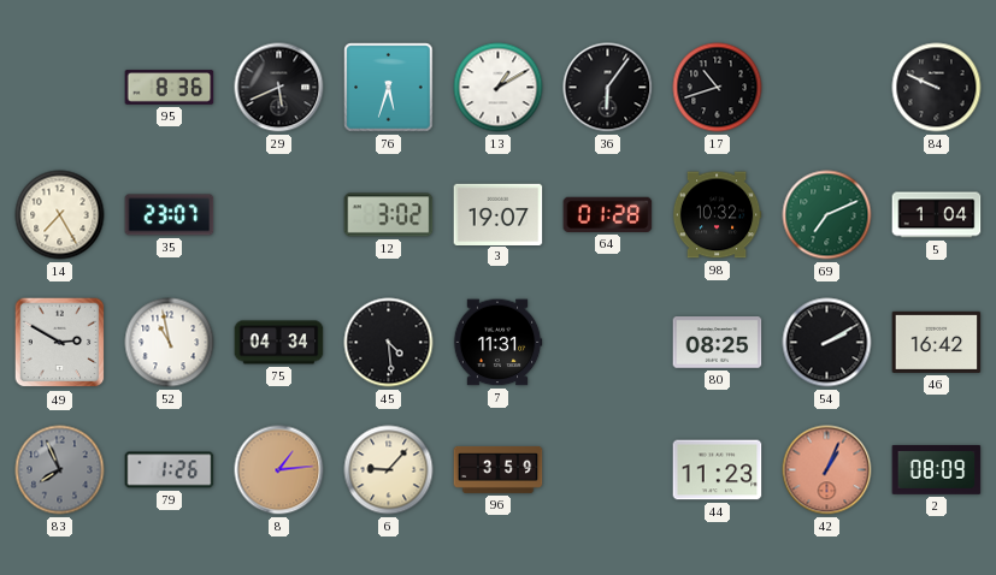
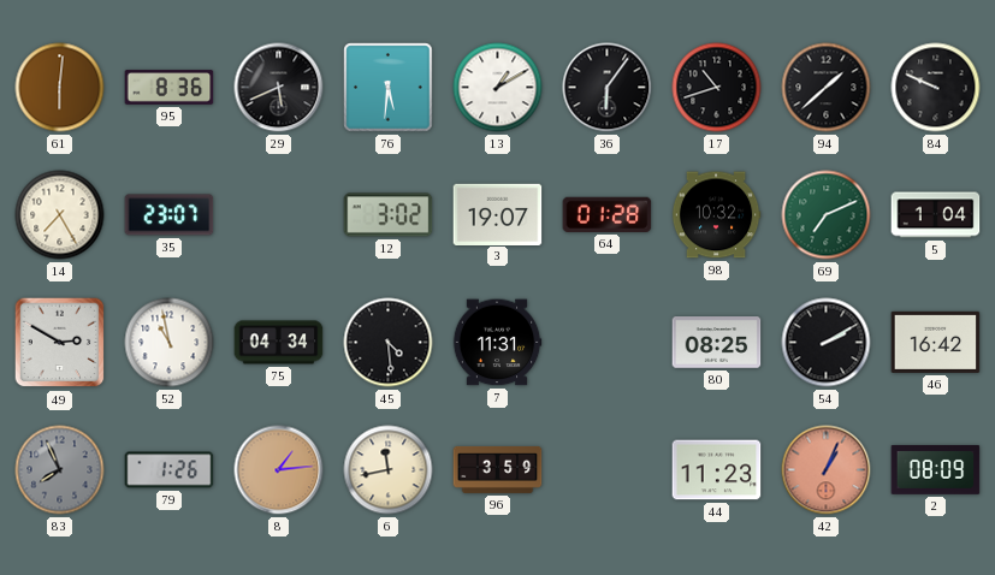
61: none -> 6:01
76: 5:33 -> 5:31
94: none -> 1:38
6: 9:07 -> 11:43
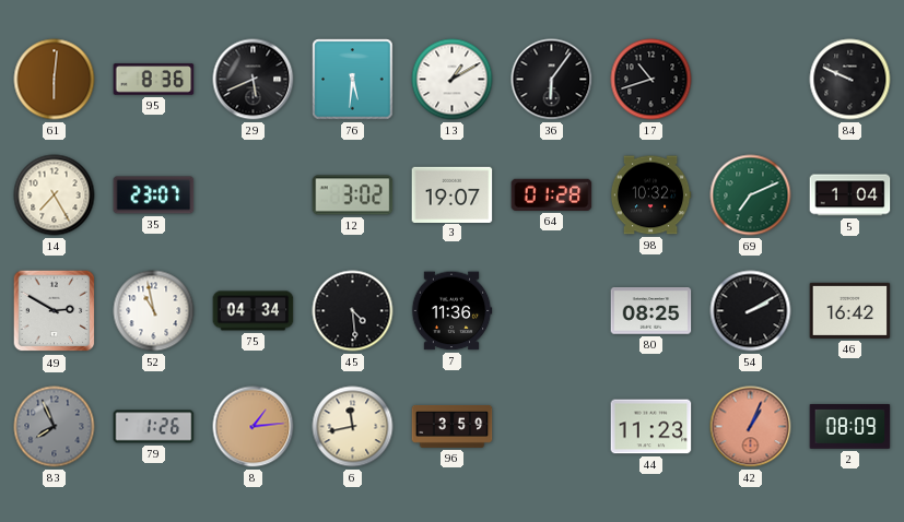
94: 1:38 -> none
7: 11:31 -> 11:36
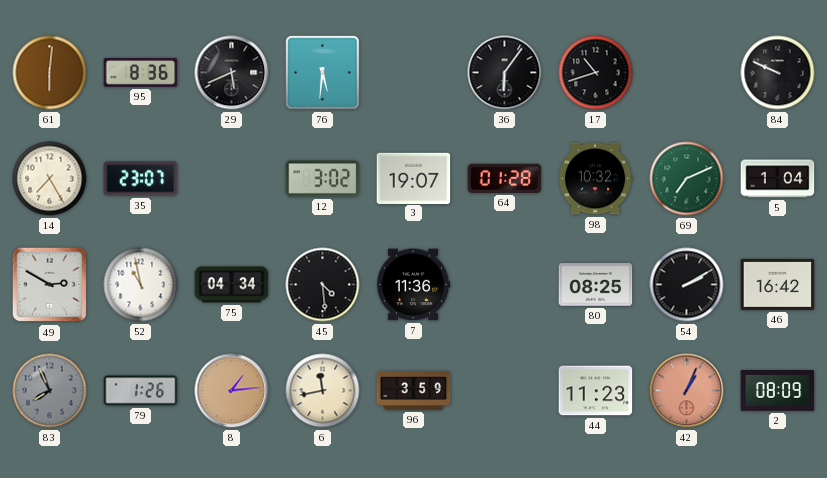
13: 1:10 -> none
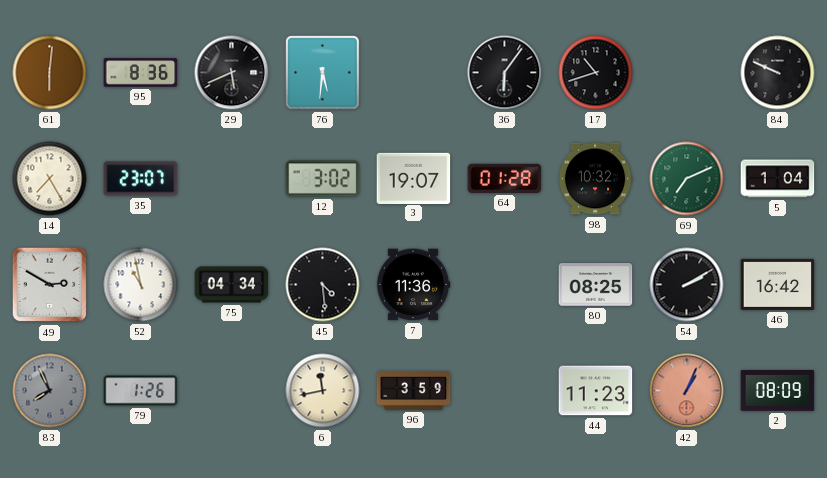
8: 1:14 -> none
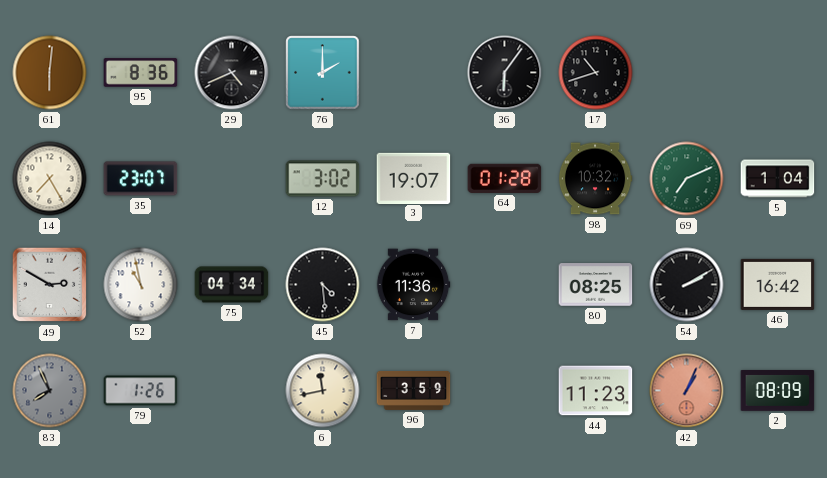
29: 5:41 -> 4:41
76: 5:31 -> 2:00
84: 9:49 -> none
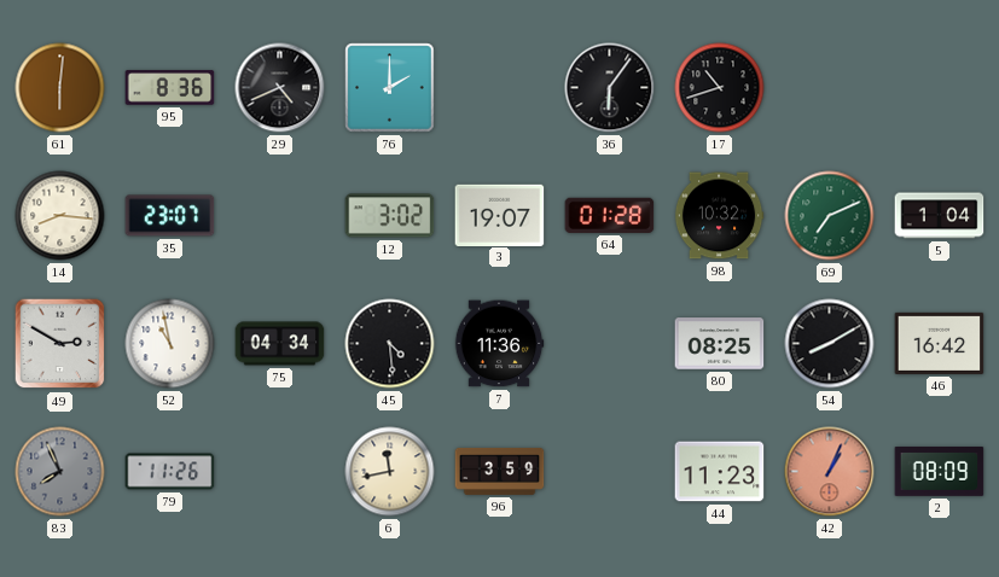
14: 7:25 -> 8:16
54: 2:10 -> 8:10
79: 1:26 -> 11:26
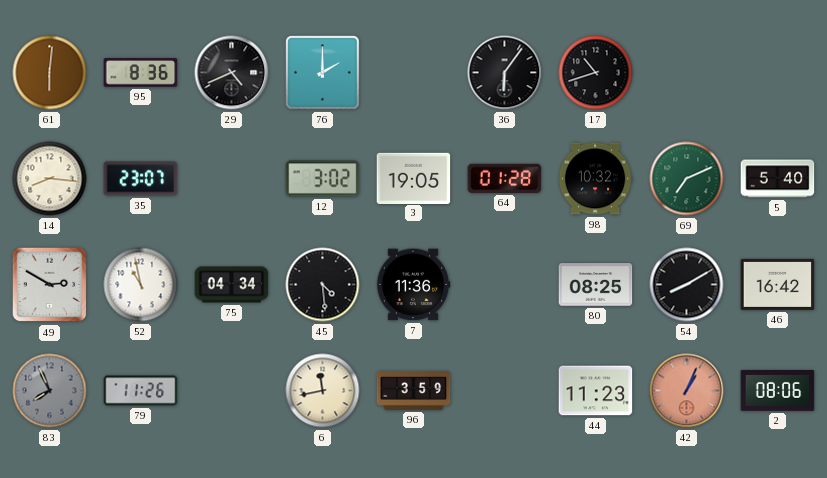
3: 19:07 -> 19:05
5: 1:04 -> 5:40
2: 08:09 -> 08:06
